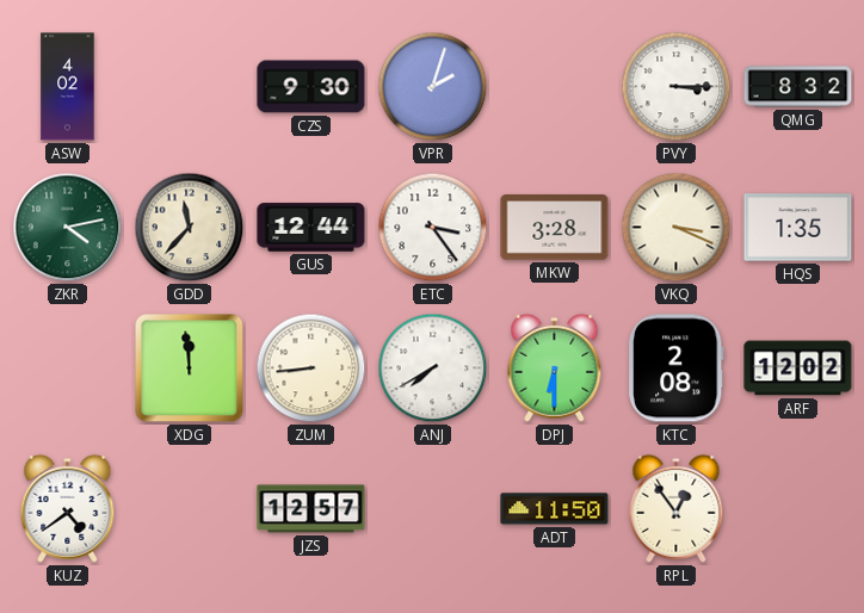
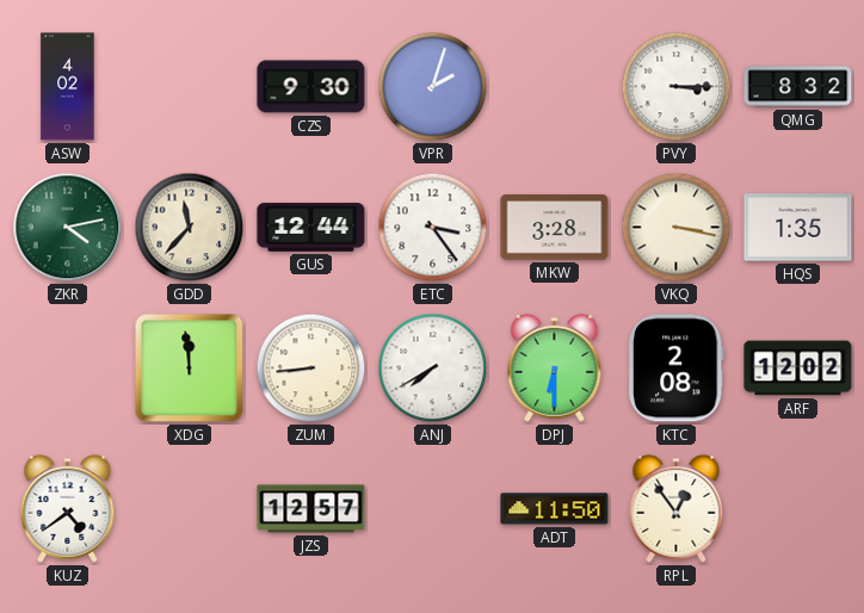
VKQ: 3:19 -> 3:17
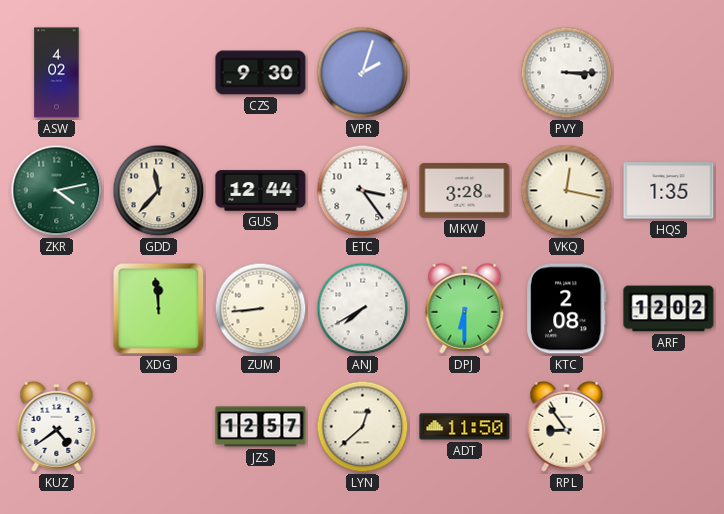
QMG: 8:32 -> none
VKQ: 3:17 -> 12:17
LYN: none -> 12:38
RPL: 12:54 -> 8:54
